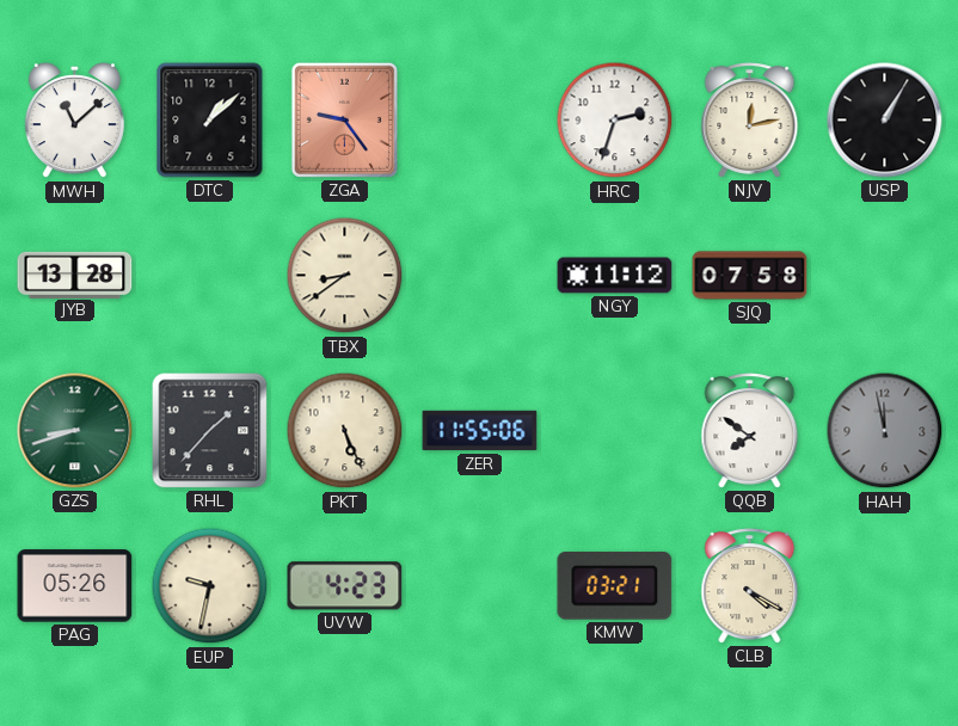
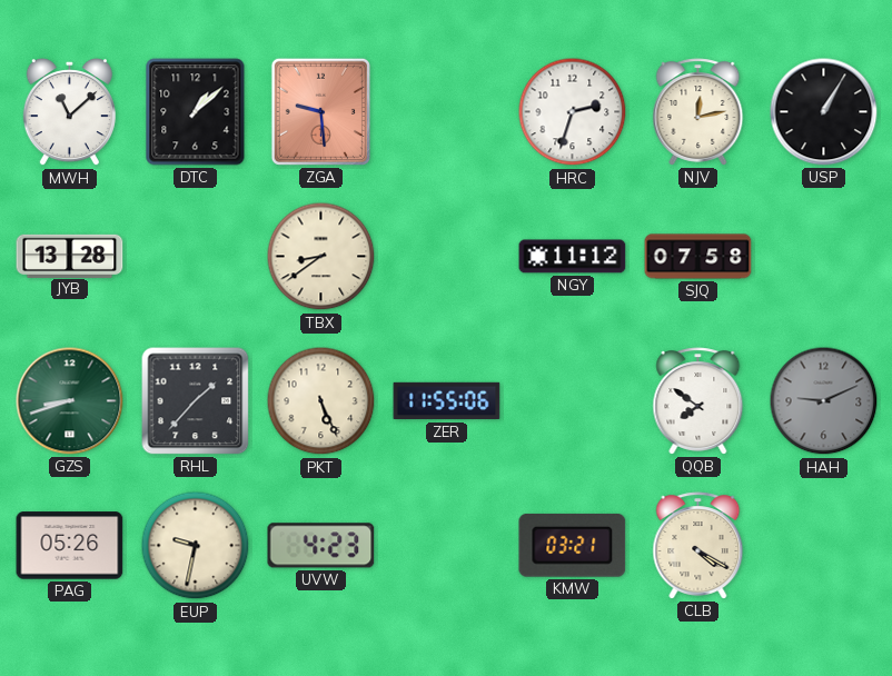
ZGA: 9:24 -> 9:29
HAH: 11:58 -> 9:11
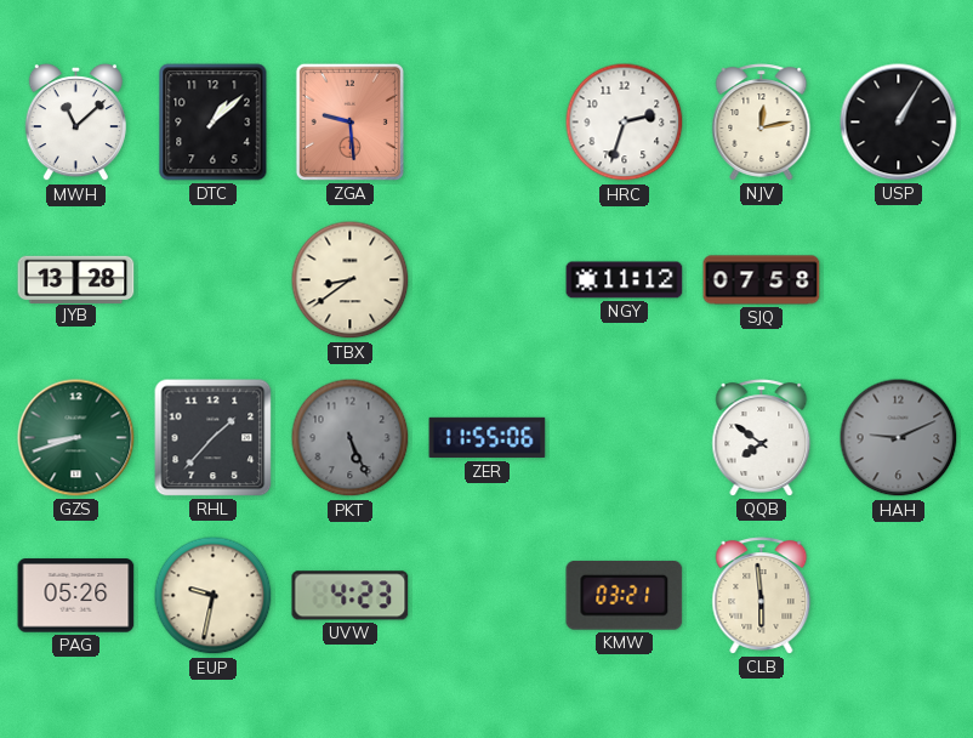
PKT dial: cream -> grey
CLB: 4:20 -> 5:59
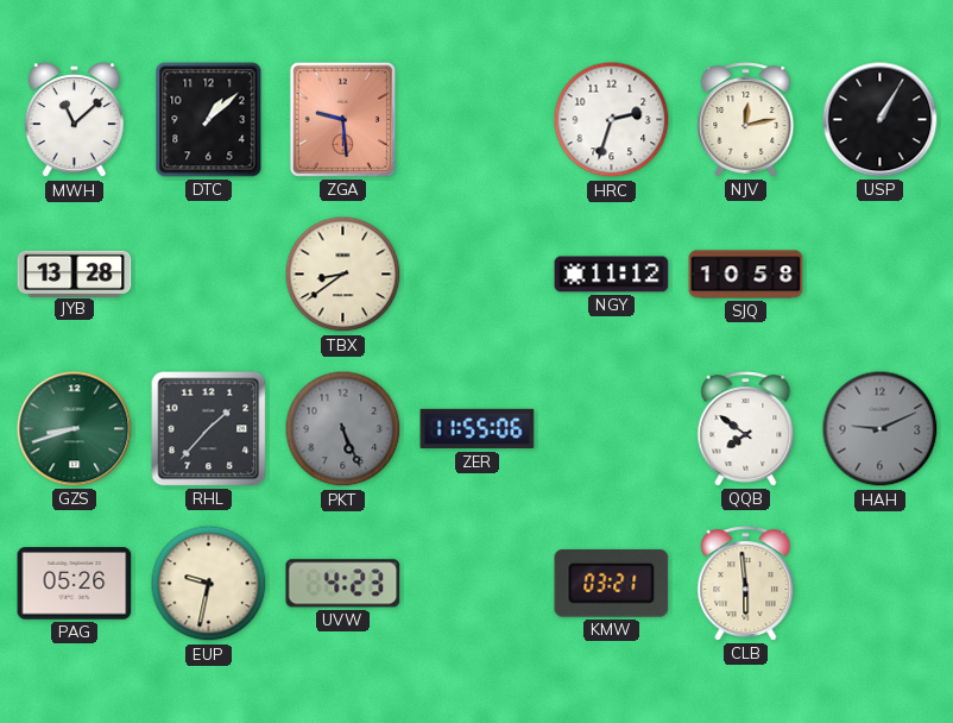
SJQ: 07:58 -> 10:58
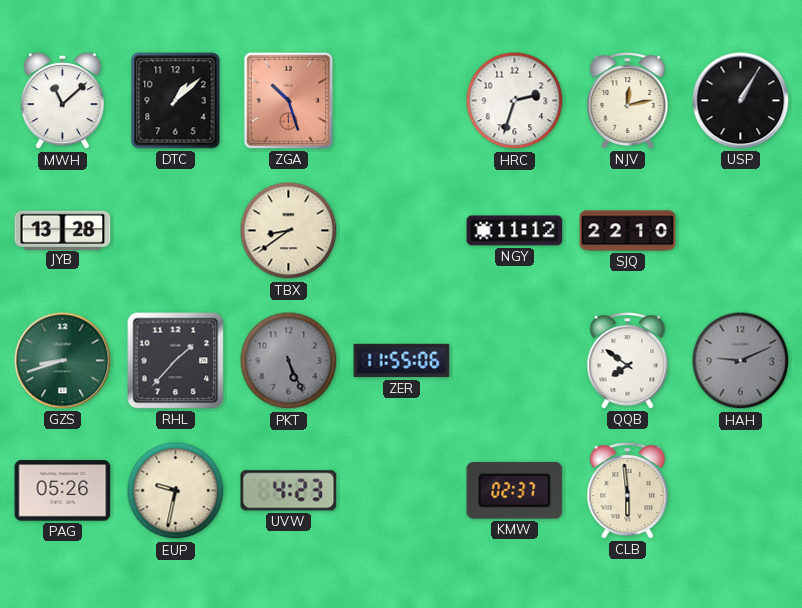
ZGA: 9:29 -> 10:27
SJQ: 10:58 -> 22:10
KMW: 03:21 -> 02:37
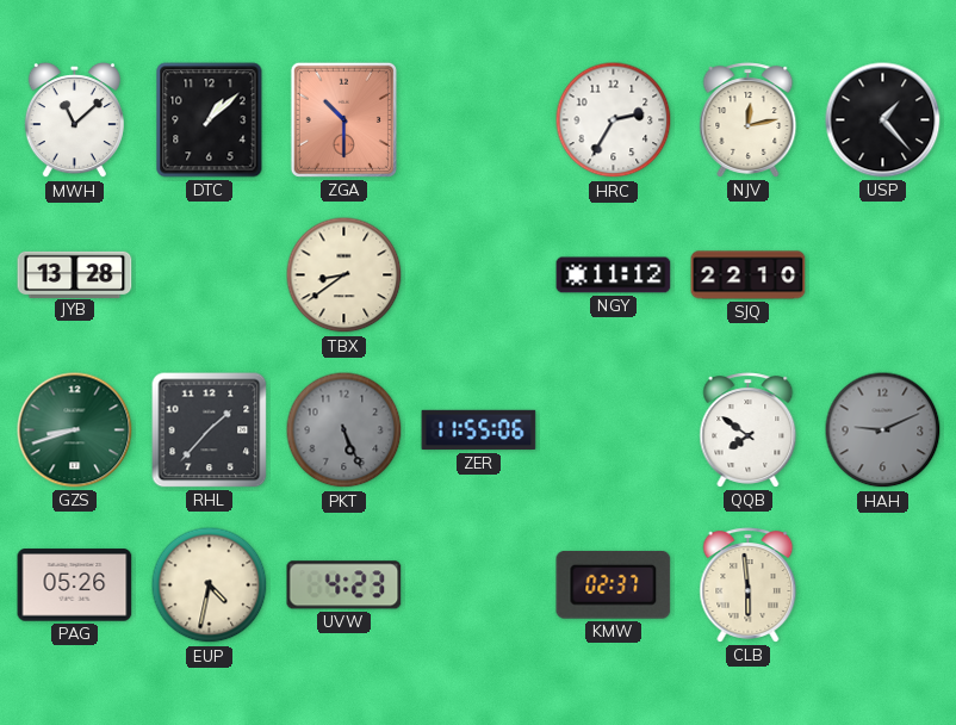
ZGA: 10:27 -> 10:30
HRC: 2:33 -> 2:35
USP: 1:05 -> 1:23
EUP: 9:32 -> 4:32
